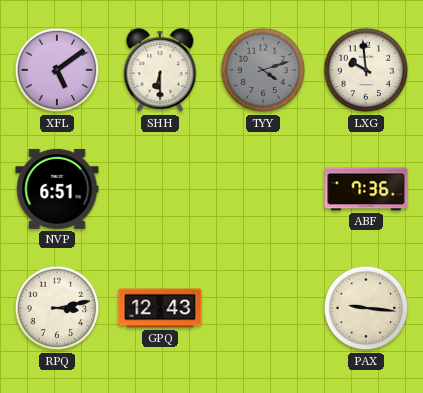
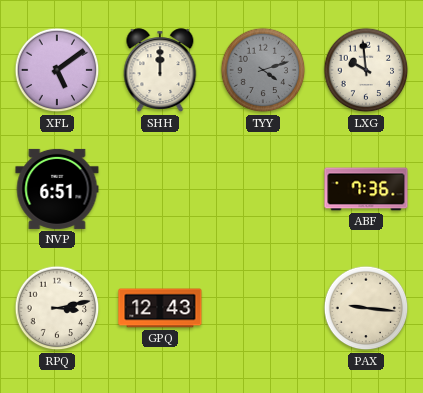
SHH: 6:30 -> 12:00
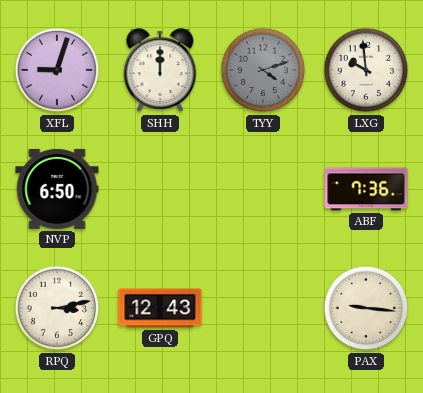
XFL: 5:09 -> 9:03
NVP: 6:51 -> 6:50
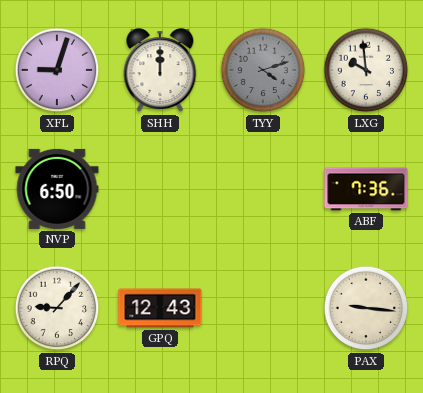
RPQ: 3:13 -> 9:07
